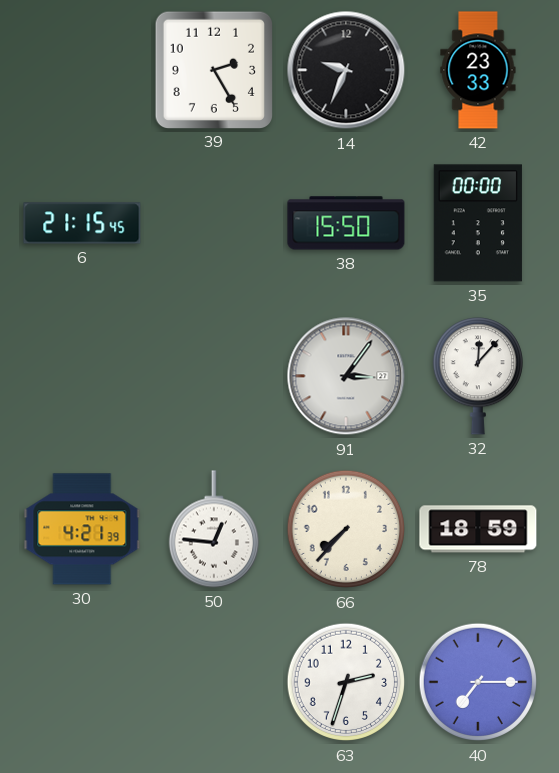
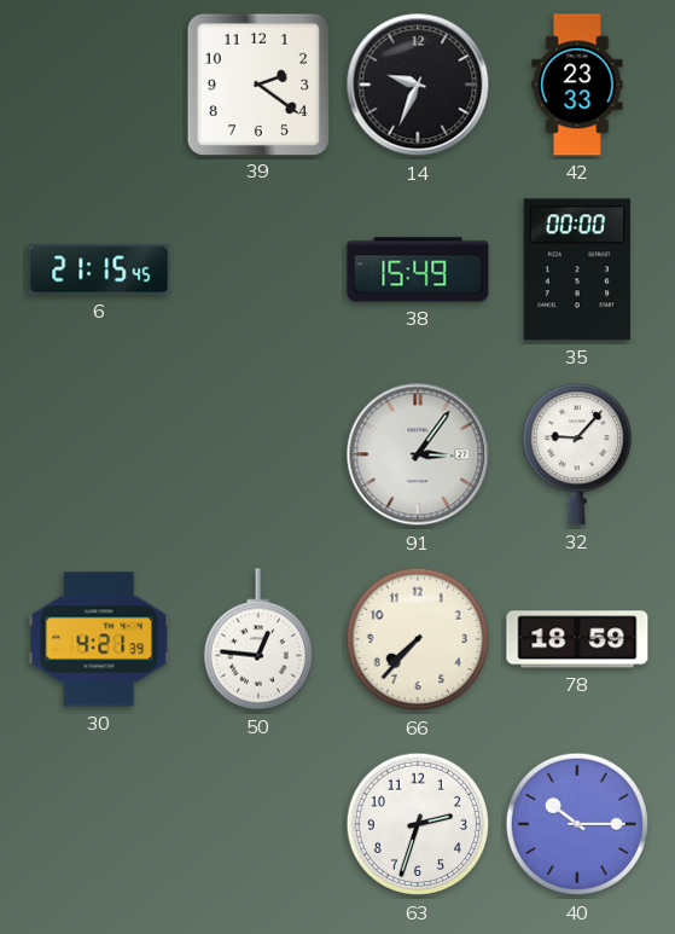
39: 2:25 -> 2:21
38: 15:50 -> 15:49
32: 12:07 -> 9:07
40: 7:15 -> 10:15
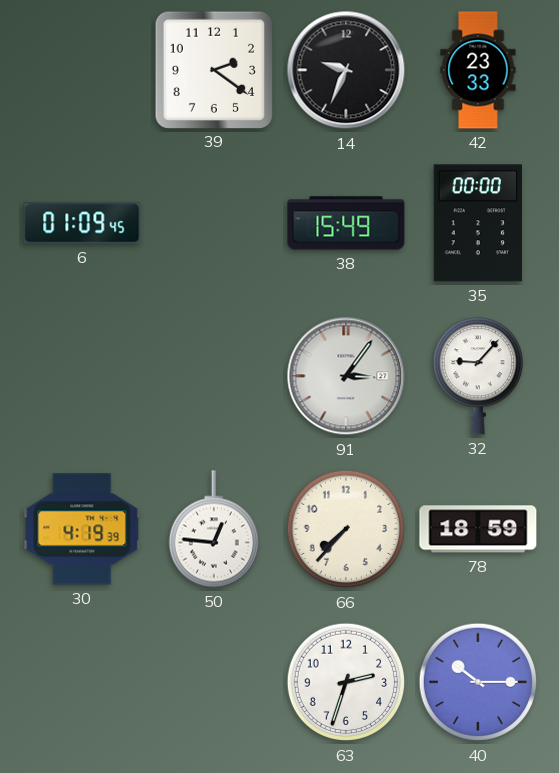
6: 21:15 -> 01:09
30: 4:21 -> 4:19
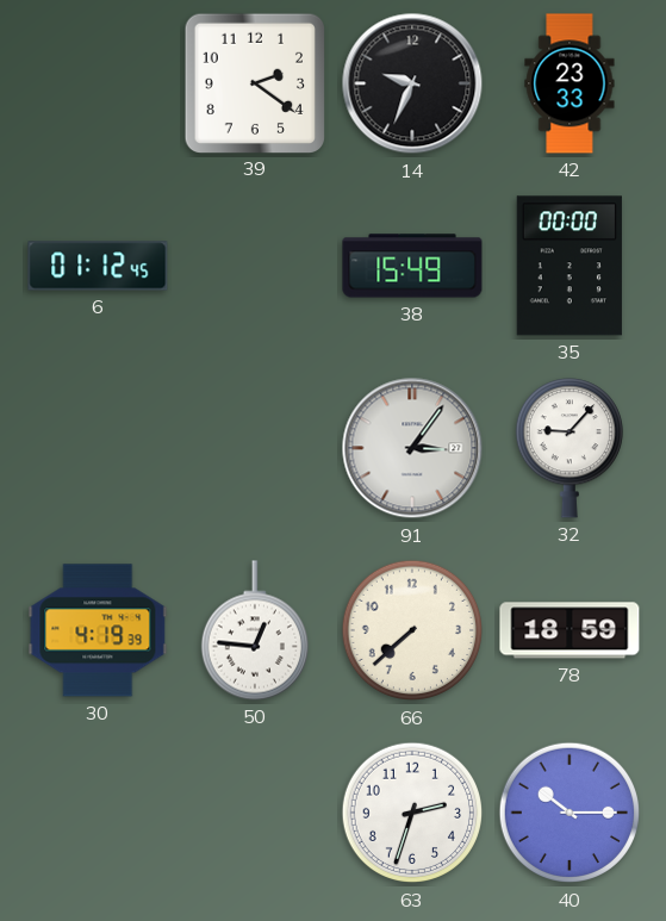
6: 01:09 -> 01:12
66: 7:37 -> 7:38
